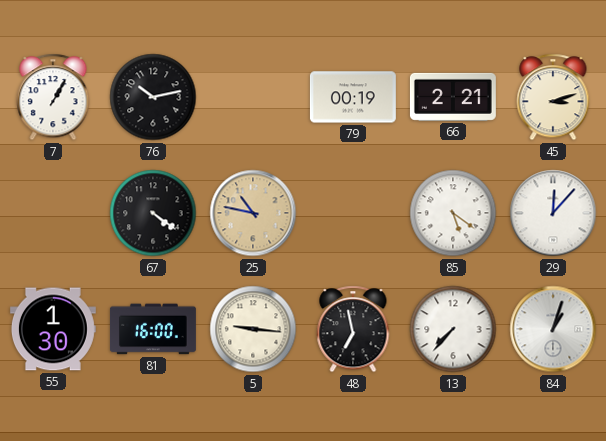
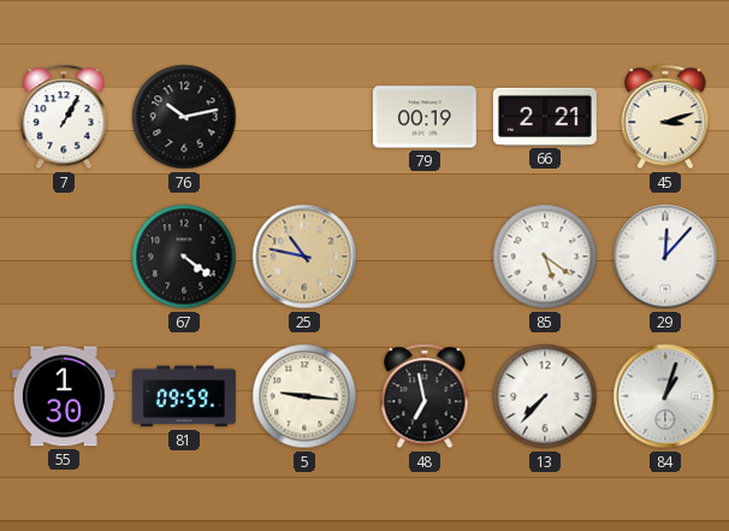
81: 16:00 -> 09:59
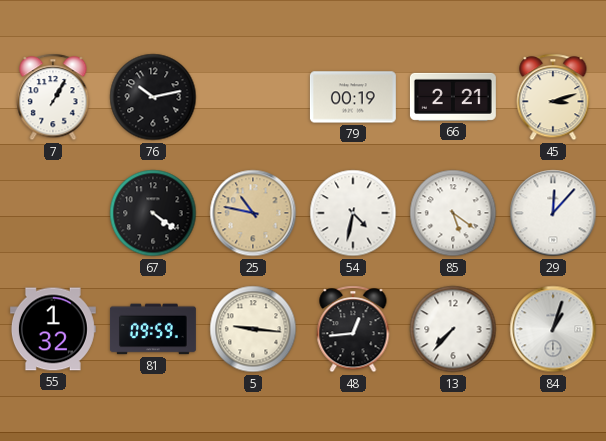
54: none -> 4:32
55: 1:30 -> 1:32
48: 6:58 -> 12:44
